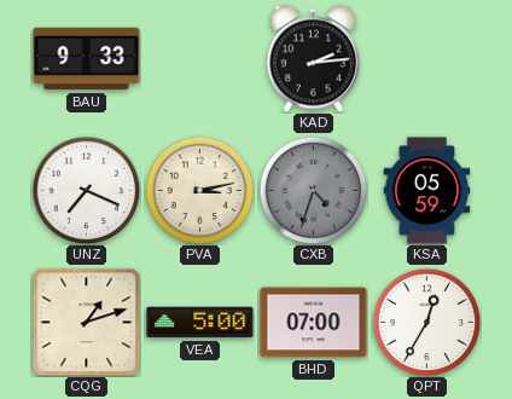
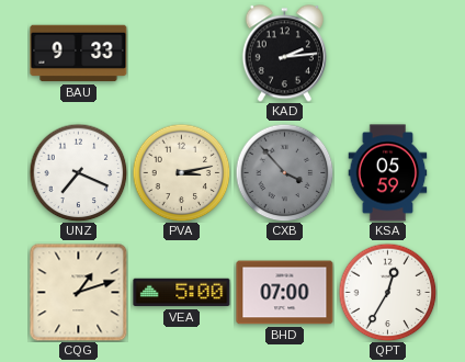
CXB: 4:33 -> 3:53
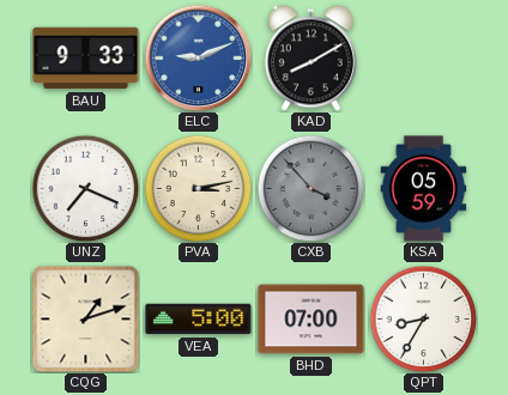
ELC: none -> 9:11
KAD: 2:14 -> 8:10
QPT: 12:35 -> 8:35
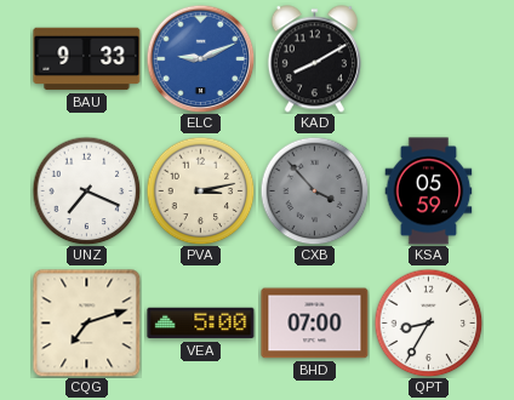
CQG: 1:12 -> 7:12
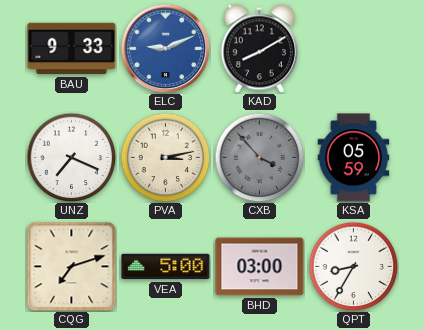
BHD: 07:00 -> 03:00
